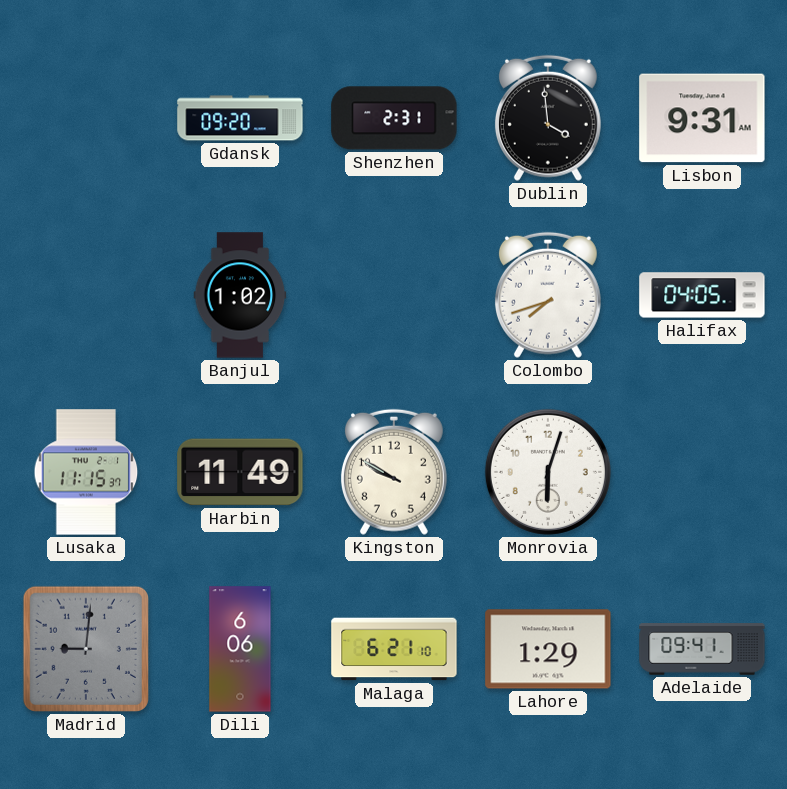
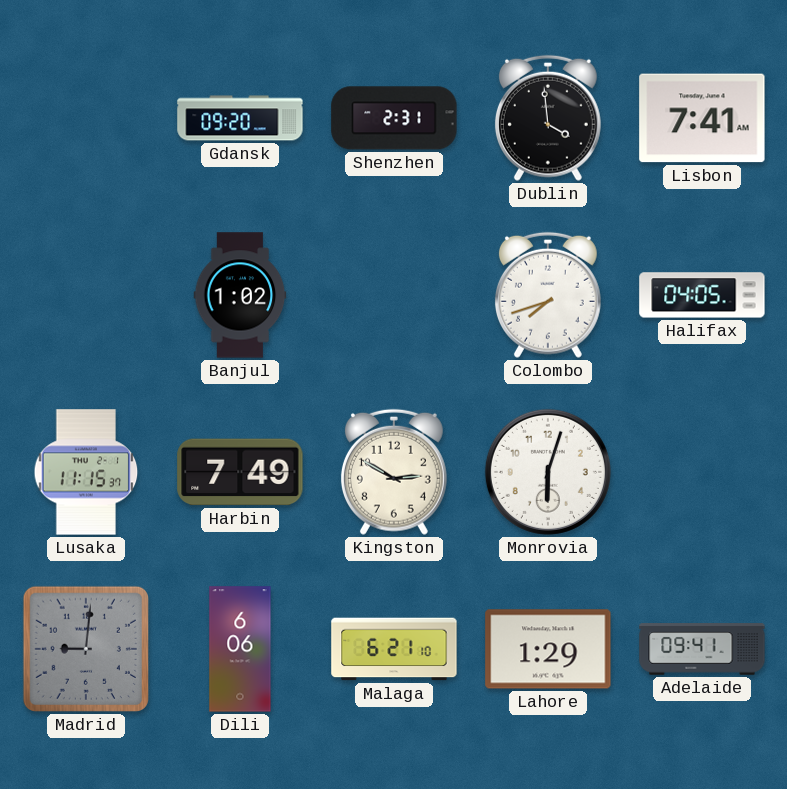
Lisbon: 9:31 -> 7:41
Harbin: 11:49 -> 7:49
Kingston: 9:50 -> 2:50
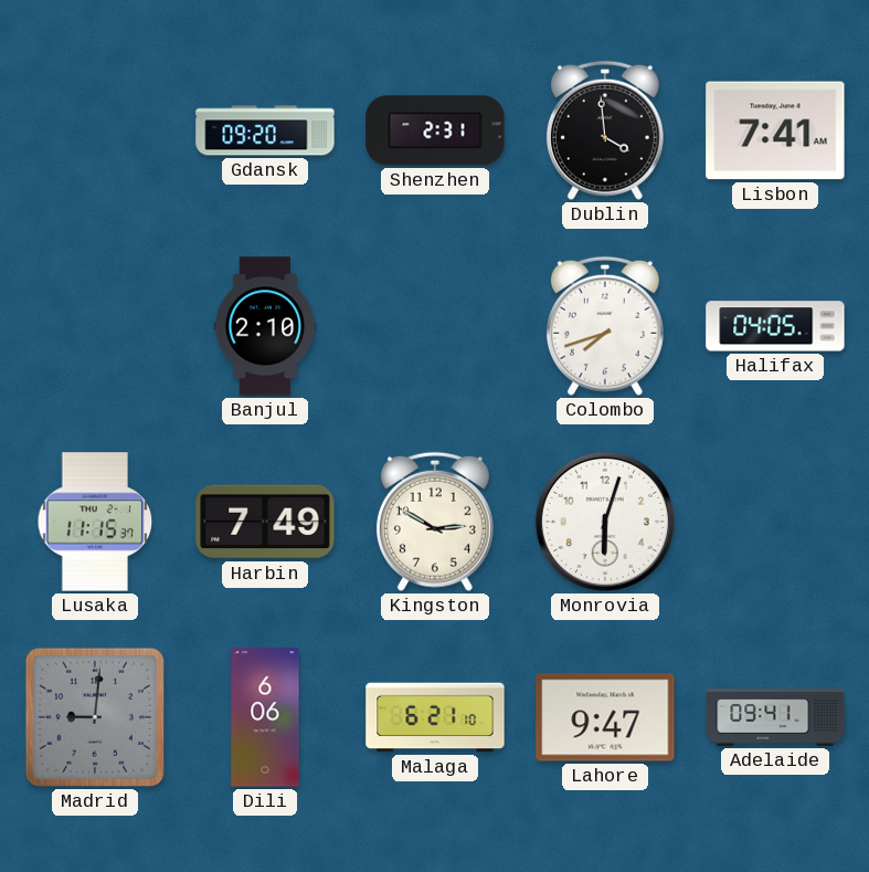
Banjul: 1:02 -> 2:10
Lahore: 1:29 -> 9:47
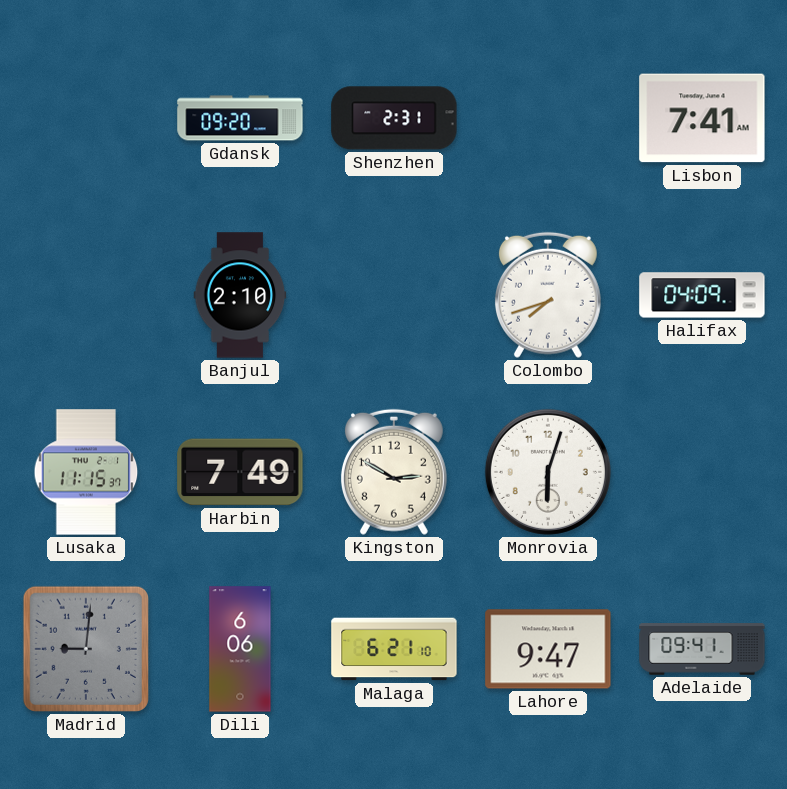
Dublin: 3:59 -> none
Halifax: 04:05 -> 04:09
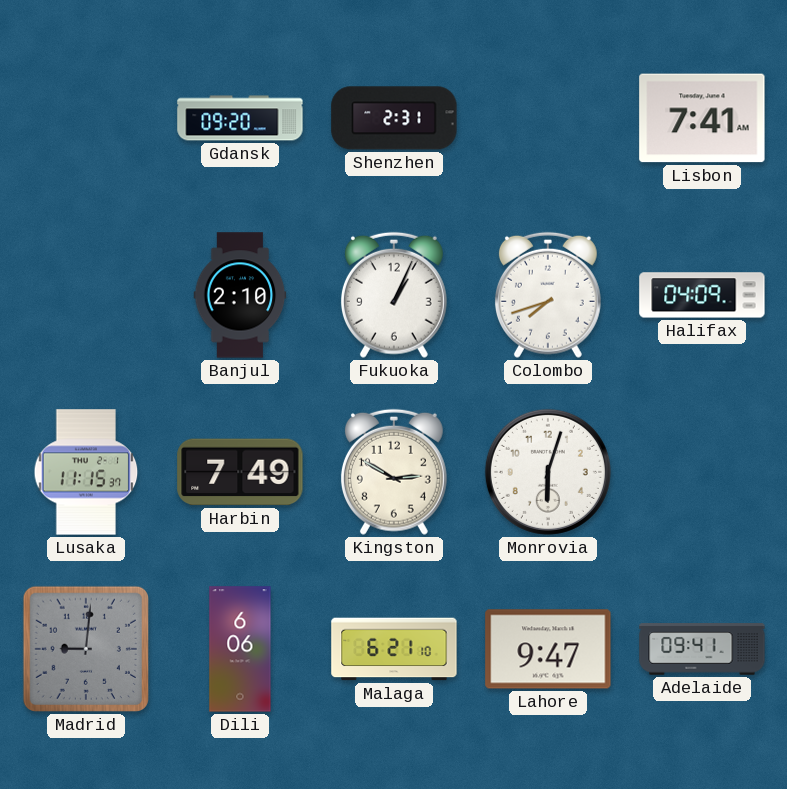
Fukuoka: none -> 1:04
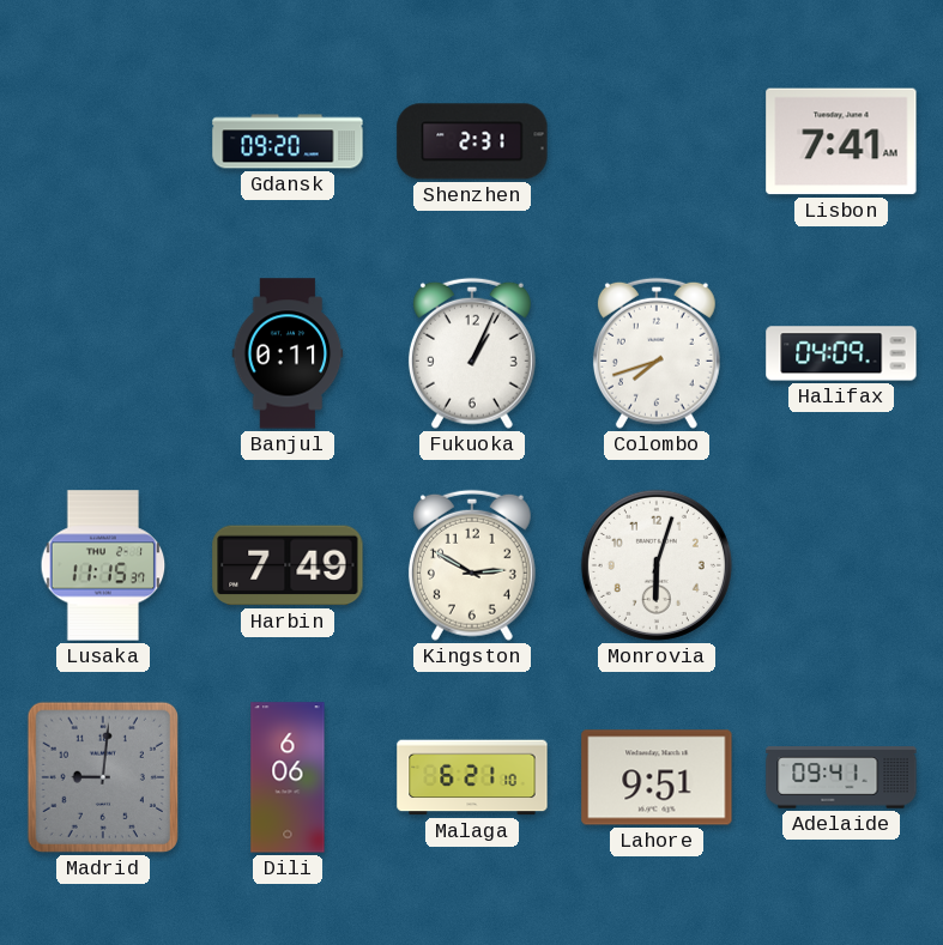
Banjul: 2:10 -> 0:11
Lahore: 9:47 -> 9:51
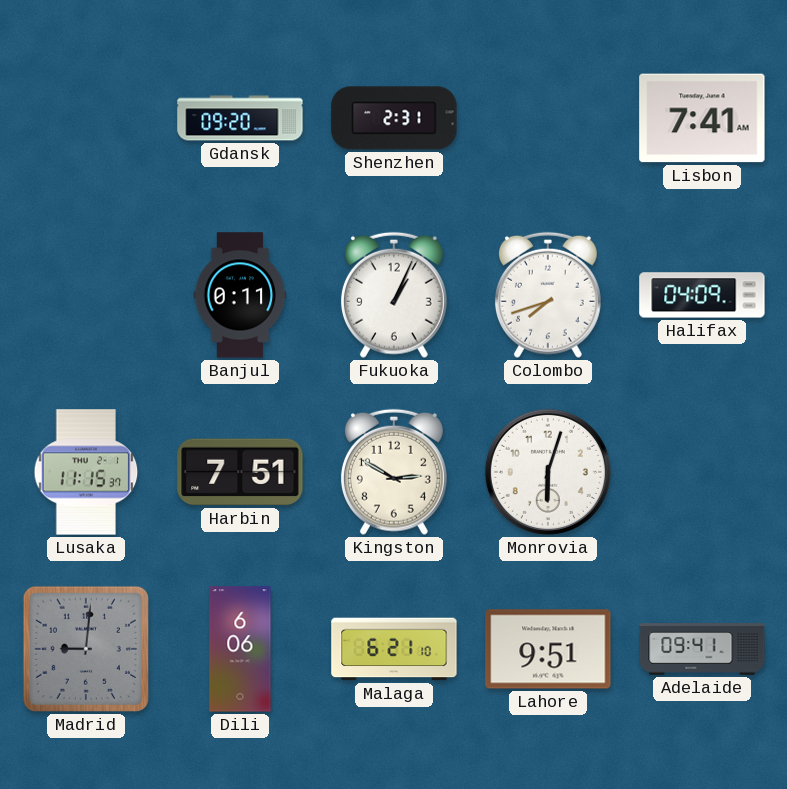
Harbin: 7:49 -> 7:51
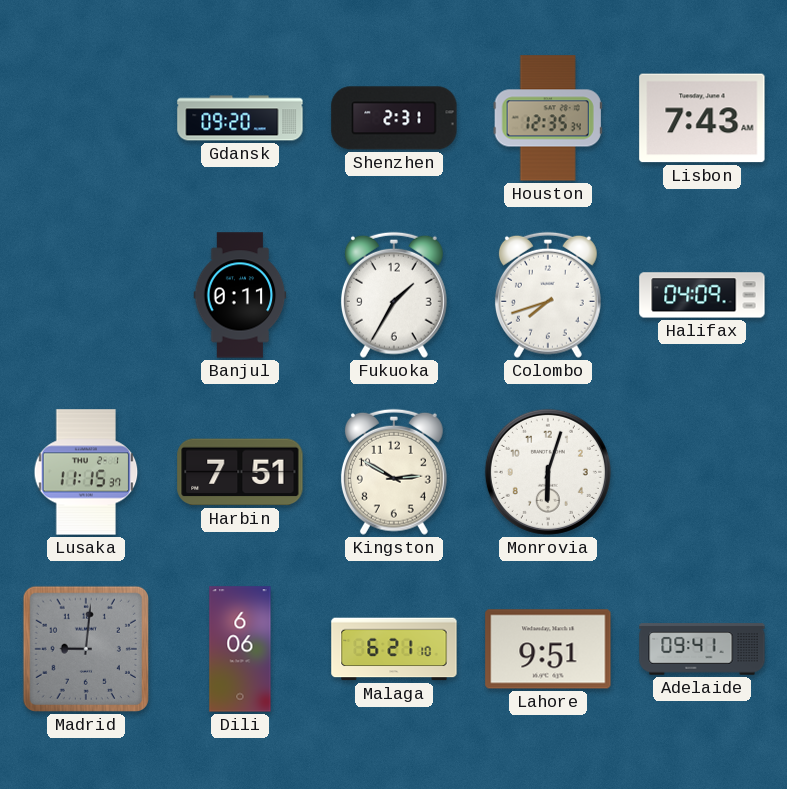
Houston: none -> 12:35
Lisbon: 7:41 -> 7:43
Fukuoka: 1:04 -> 1:35
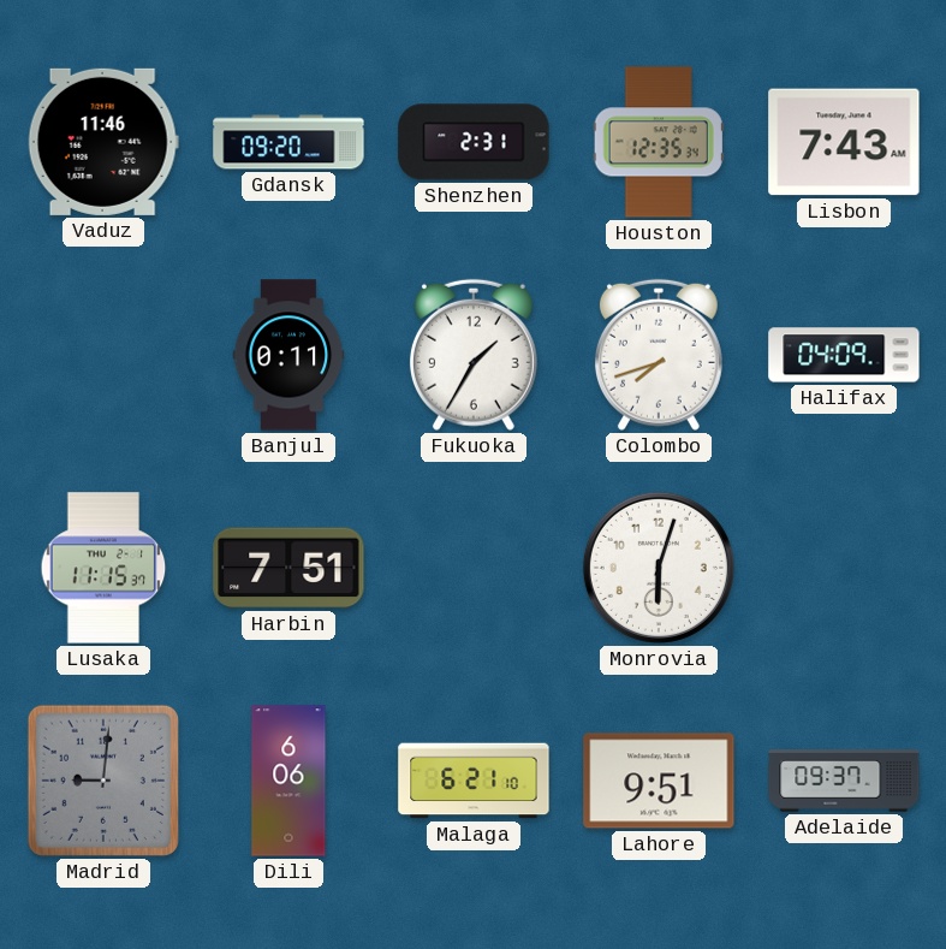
Vaduz: none -> 11:46
Kingston: 2:50 -> none
Adelaide: 09:41 -> 09:37
